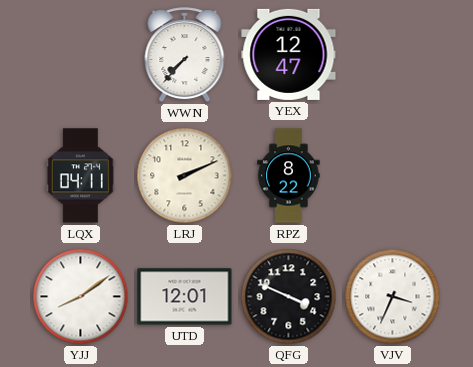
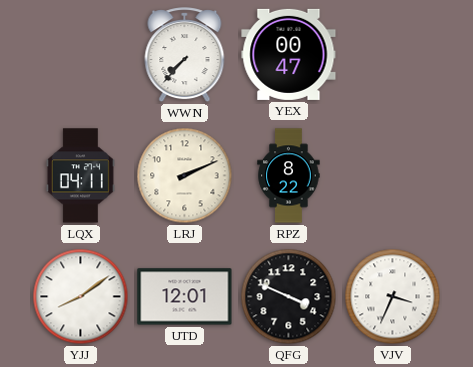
YEX: 12:47 -> 00:47
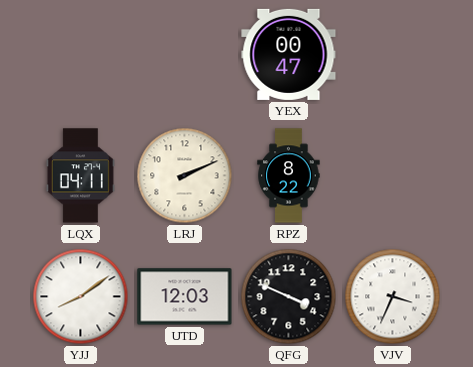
WWN: 7:37 -> none
UTD: 12:01 -> 12:03
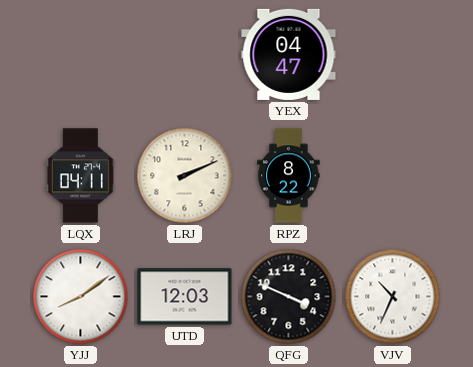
YEX: 00:47 -> 04:47
VJV: 3:34 -> 10:34
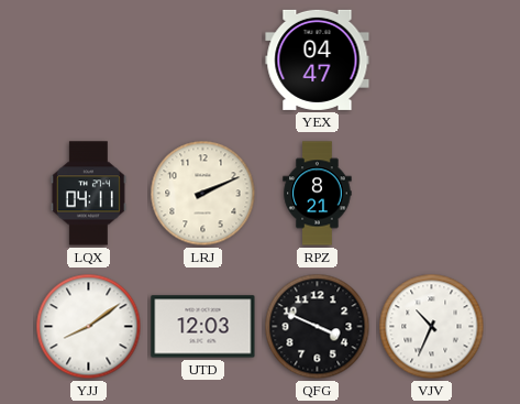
RPZ: 8:22 -> 8:21
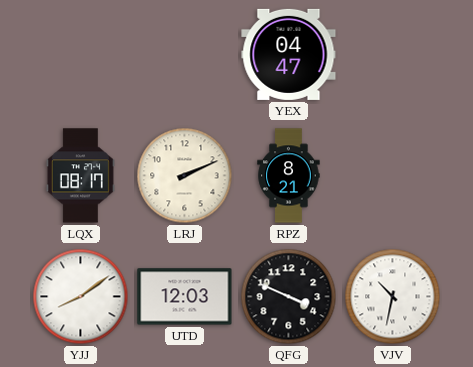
LQX: 04:11 -> 08:17
VJV: 10:34 -> 10:32
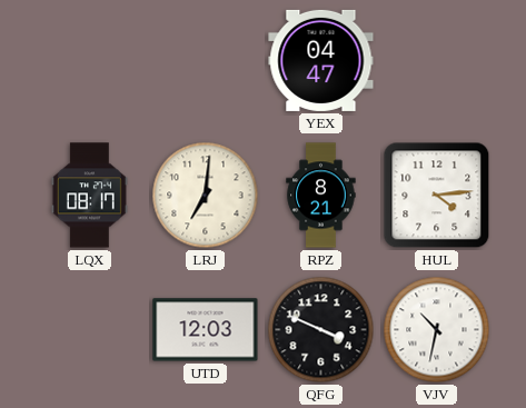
LRJ: 2:11 -> 7:01
HUL: none -> 4:14
YJJ: 8:09 -> none
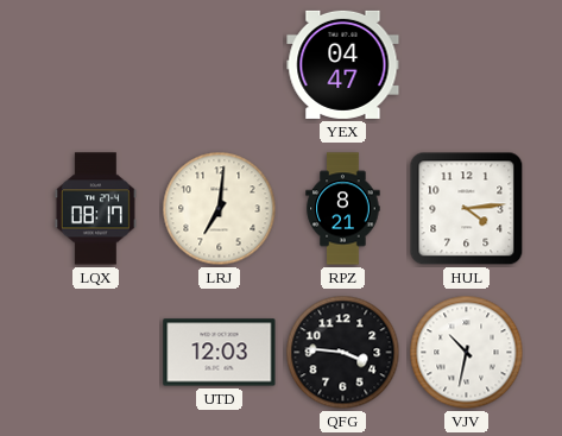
QFG: 3:49 -> 3:46
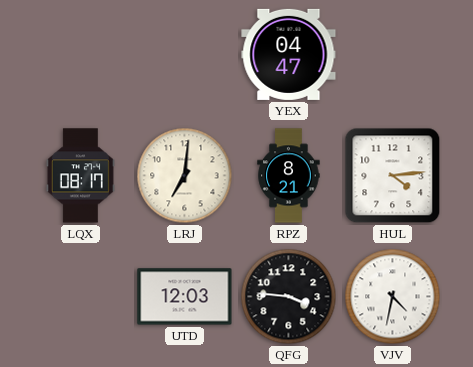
VJV: 10:32 -> 4:32
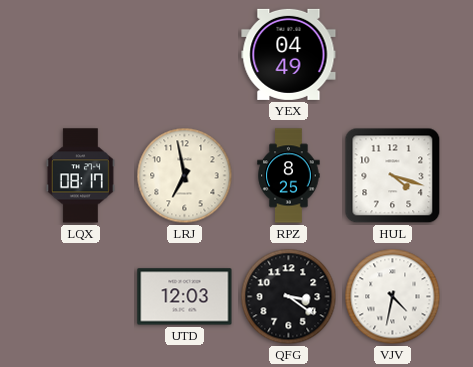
YEX: 04:47 -> 04:49
LRJ: 7:01 -> 6:58
RPZ: 8:21 -> 8:25
HUL: 4:14 -> 4:18
QFG: 3:46 -> 3:21
